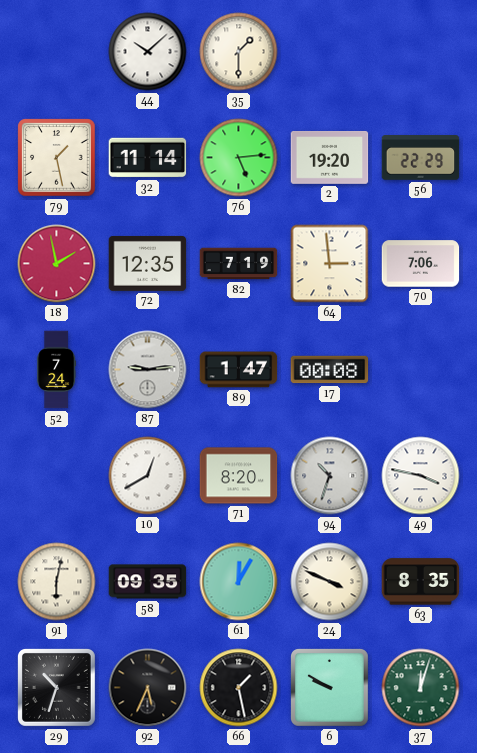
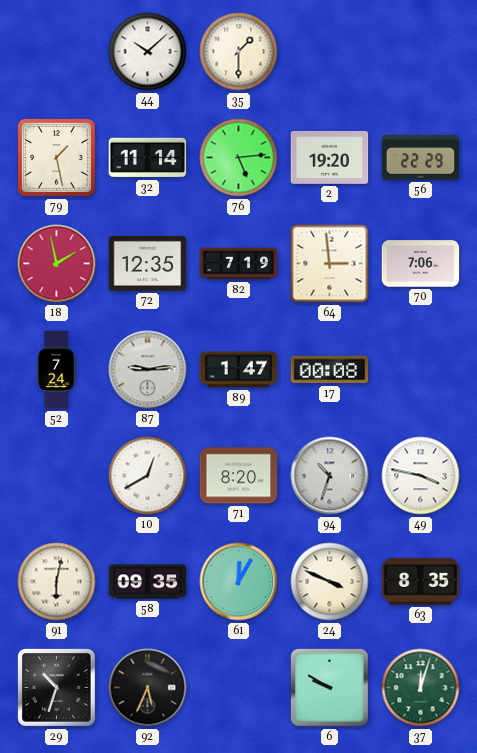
66: 1:28 -> none
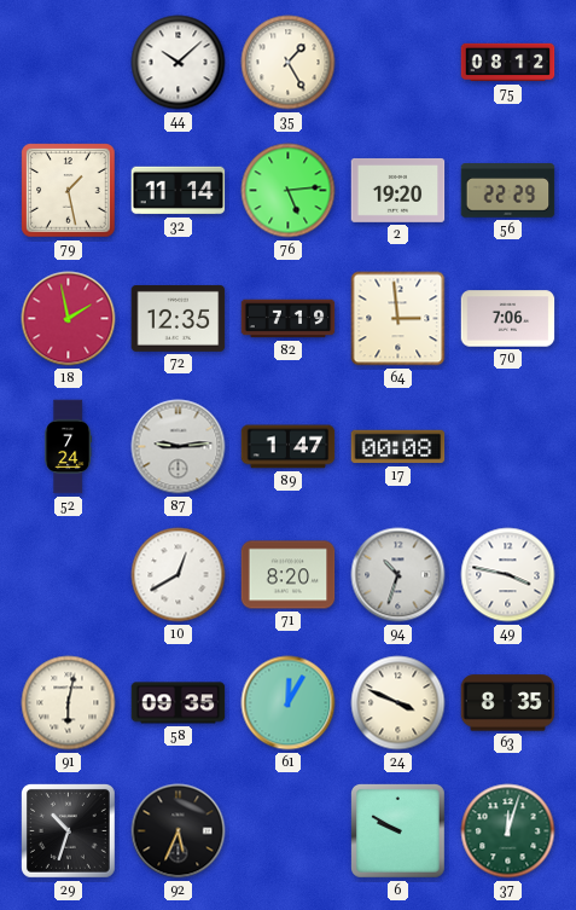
35: 1:30 -> 1:25
75: none -> 08:12
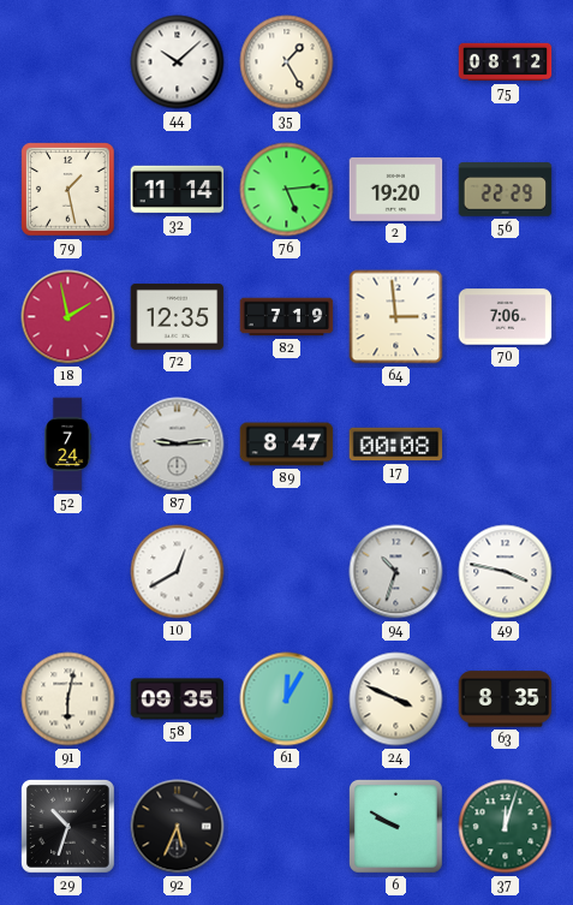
89: 1:47 -> 8:47
71: 8:20 -> none
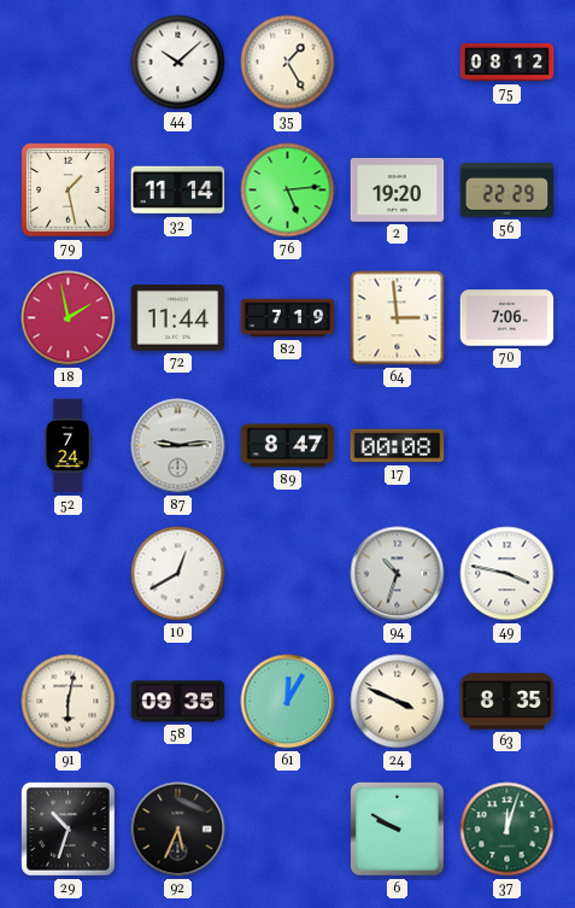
72: 12:35 -> 11:44
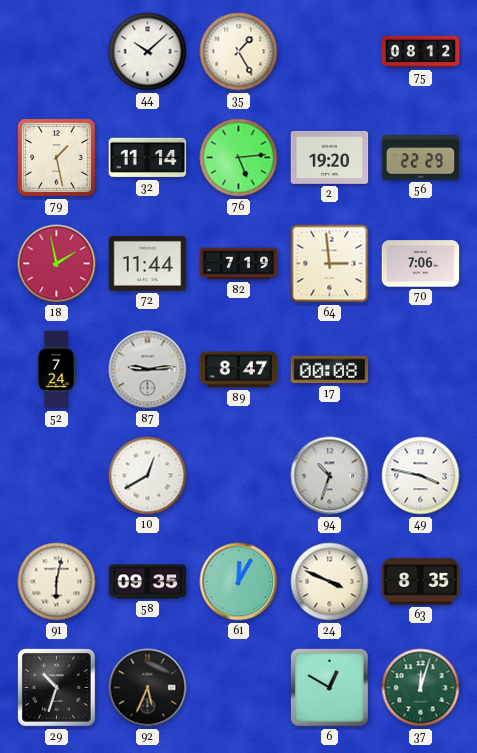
6: 9:50 -> 12:50
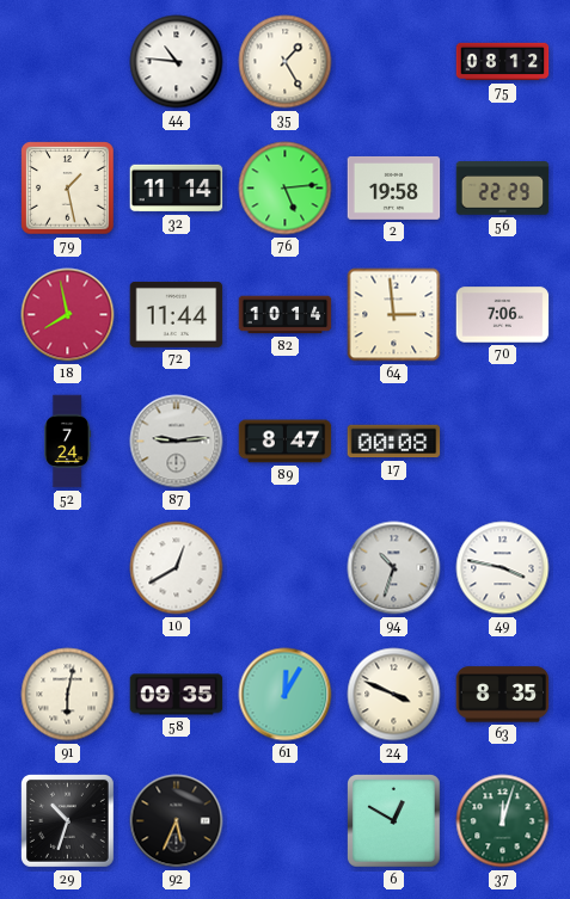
44: 10:08 -> 10:46
2: 19:20 -> 19:58
18: 1:58 -> 7:58
82: 7:19 -> 10:14
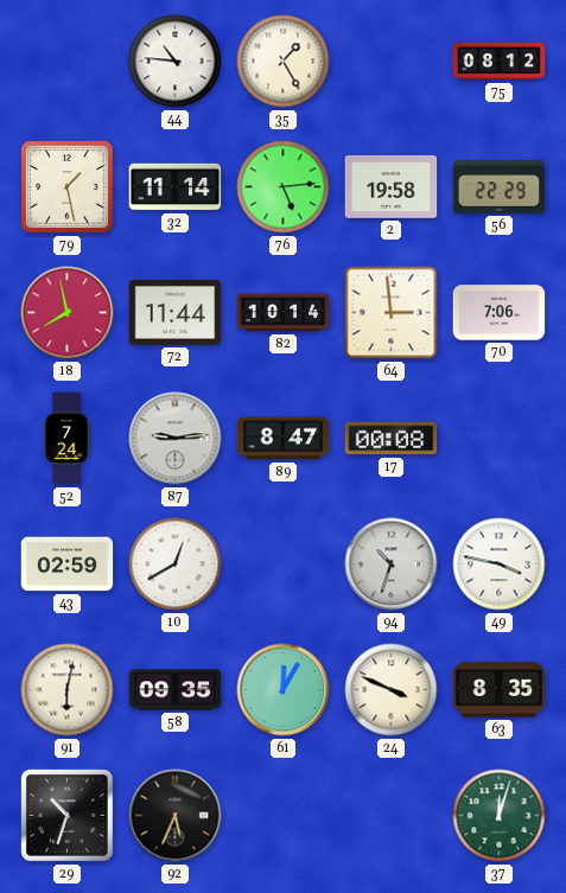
43: none -> 02:59
6: 12:50 -> none
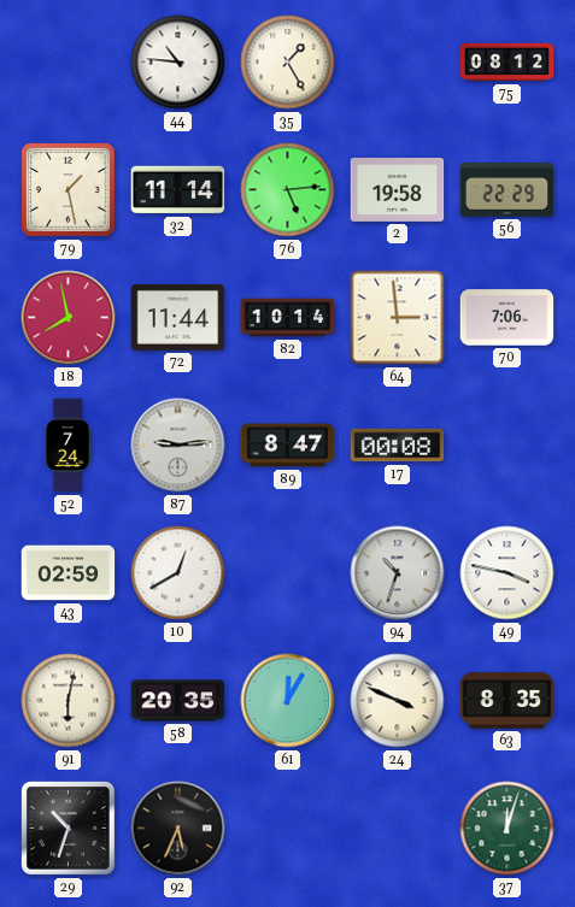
58: 09:35 -> 20:35
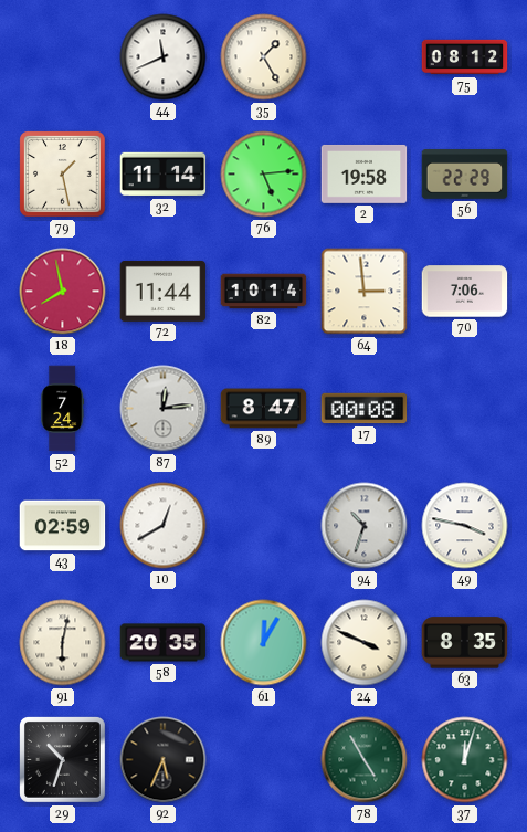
44: 10:46 -> 11:41
87: 9:14 -> 12:14
78: none -> 4:55
